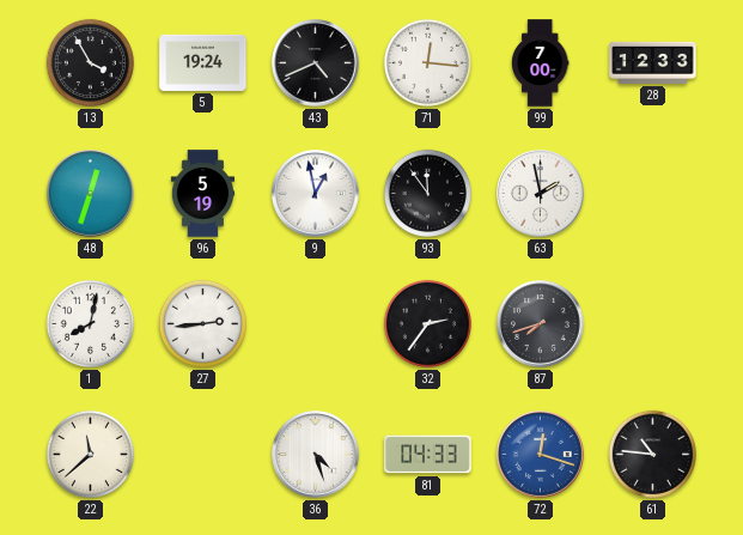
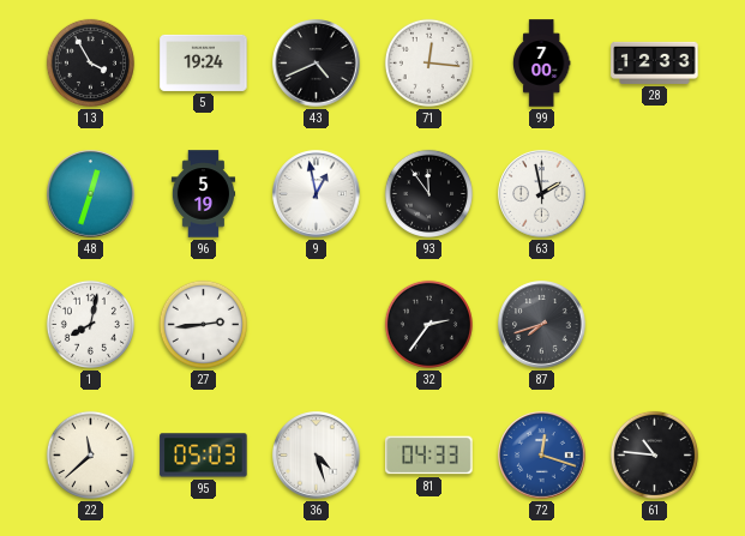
95: none -> 05:03
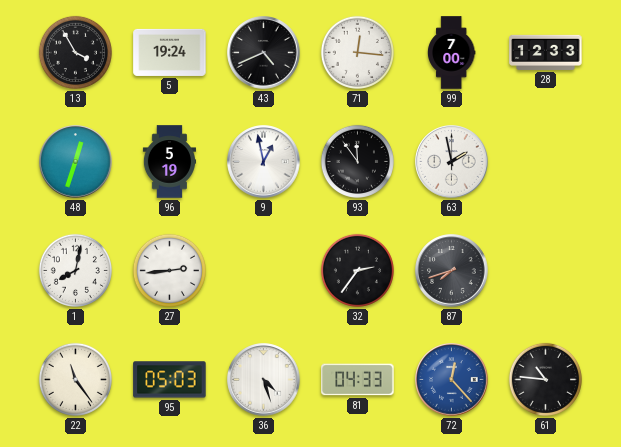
22: 11:38 -> 11:24
72: 12:18 -> 12:23
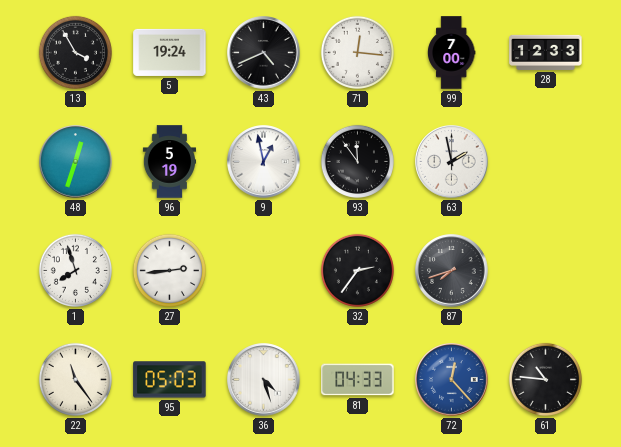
1: 8:02 -> 7:57
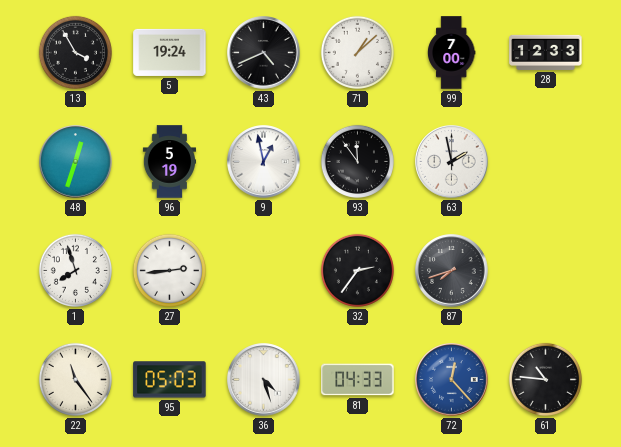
71: 12:16 -> 1:08
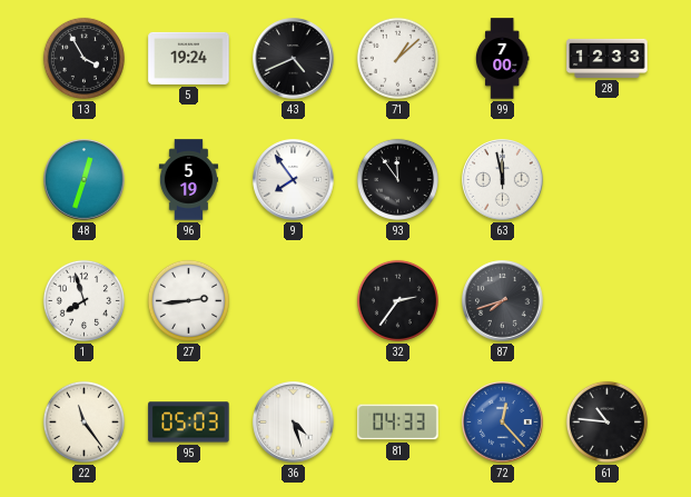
9: 12:58 -> 7:54
63: 1:58 -> 11:58
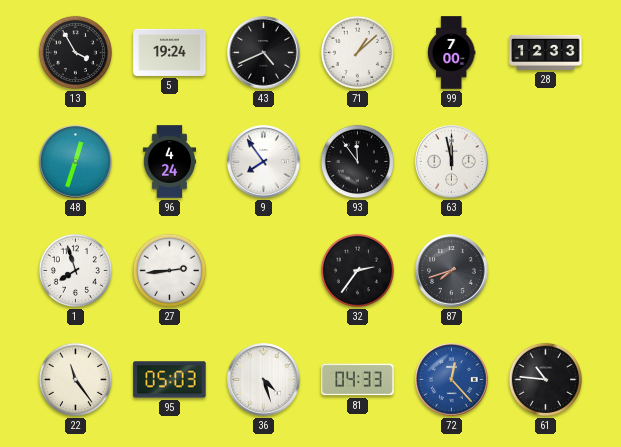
96: 5:19 -> 4:24
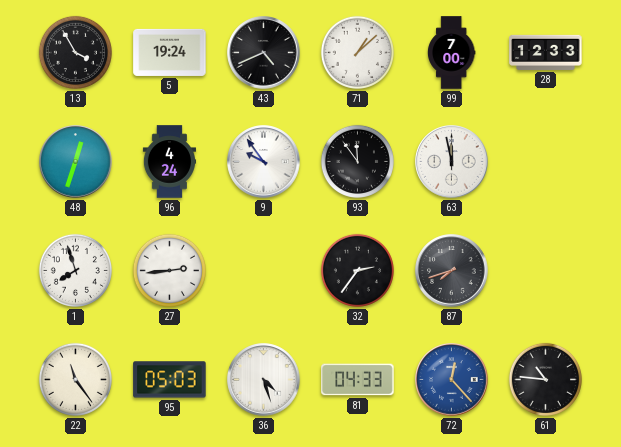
9: 7:54 -> 9:54
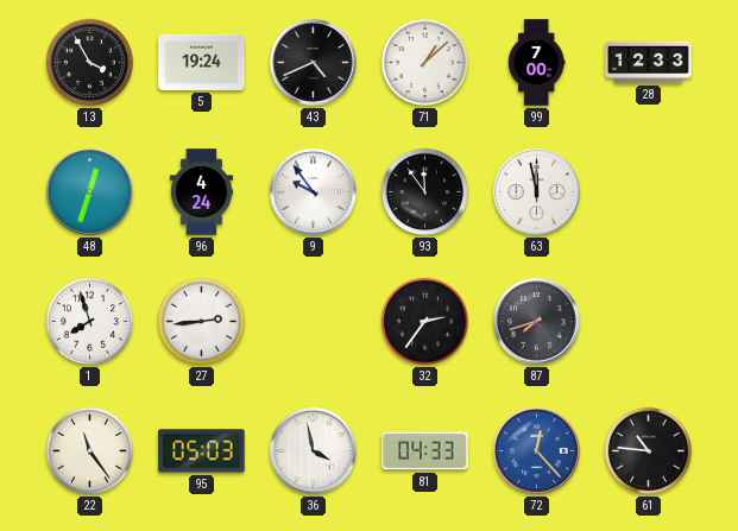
36: 4:27 -> 3:58
